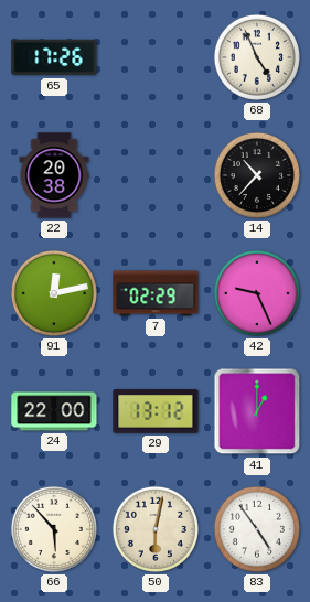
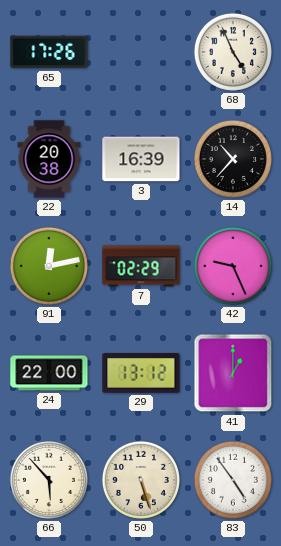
3: none -> 16:39
50: 6:02 -> 5:27
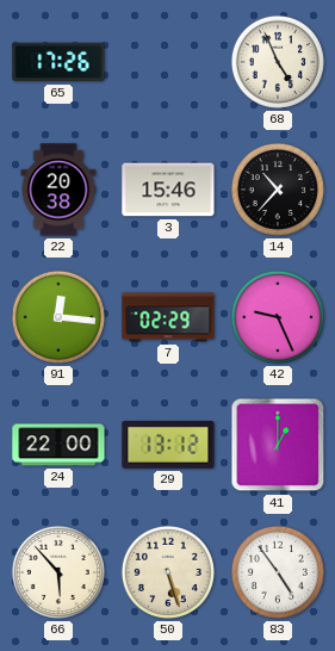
3: 16:39 -> 15:46
91: 12:13 -> 12:16
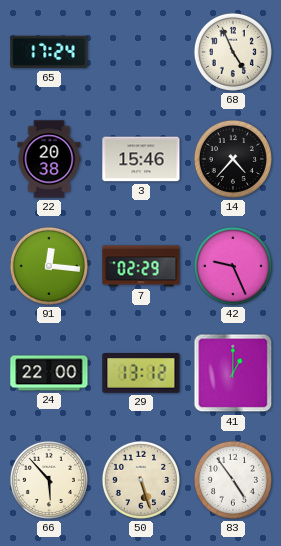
65: 17:26 -> 17:24
14: 10:37 -> 4:37
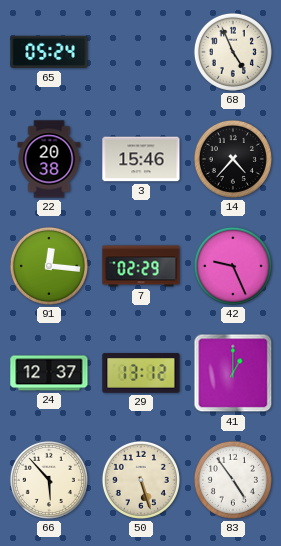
65: 17:24 -> 05:24
24: 22:00 -> 12:37
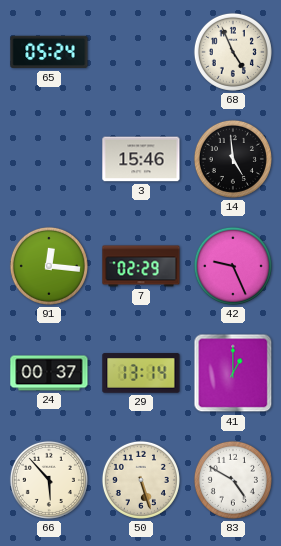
22: 20:38 -> none
14: 4:37 -> 4:59
24: 12:37 -> 00:37
29: 13:12 -> 13:14
83: 4:54 -> 4:50
